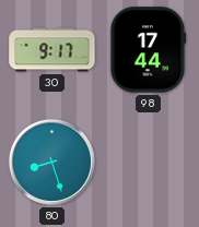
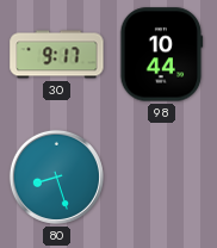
98: 17:44 -> 10:44
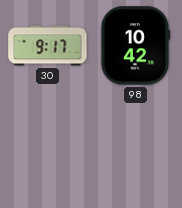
98: 10:44 -> 10:42
80: 8:27 -> none
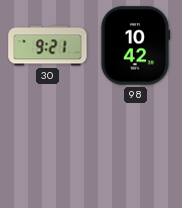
30: 9:17 -> 9:21
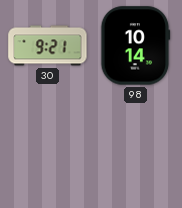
98: 10:42 -> 10:14
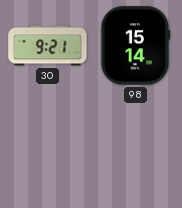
98: 10:14 -> 15:14
